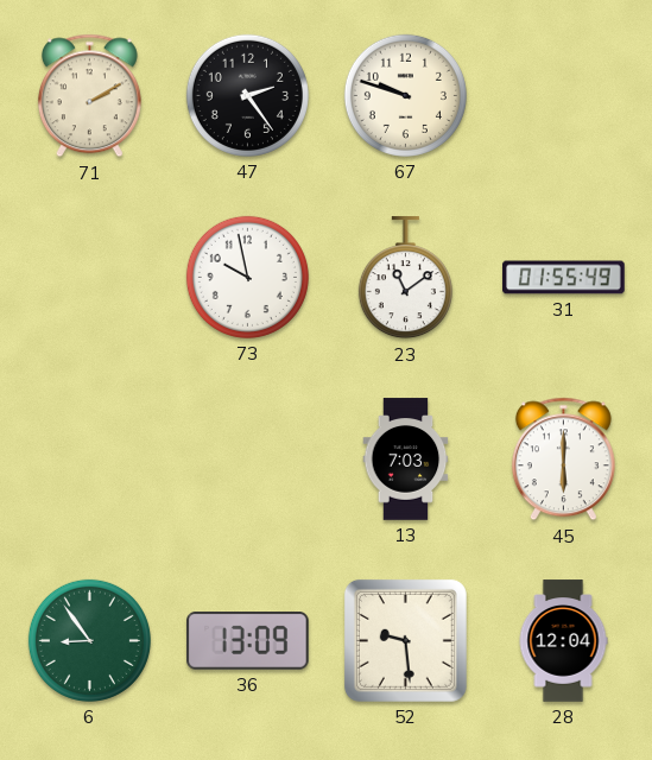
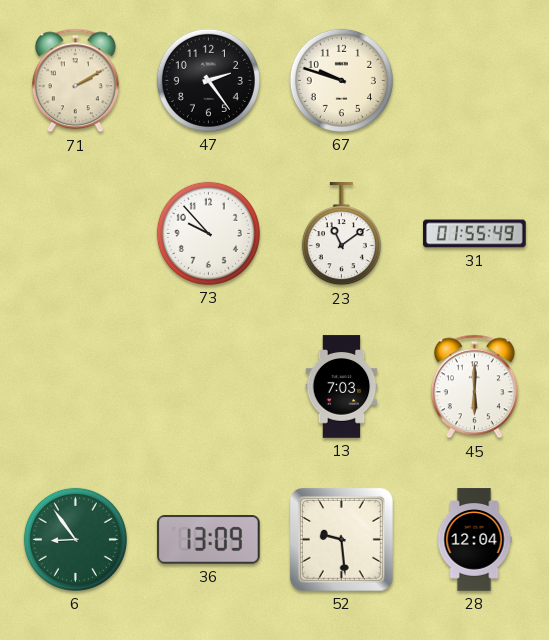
73: 9:58 -> 9:53
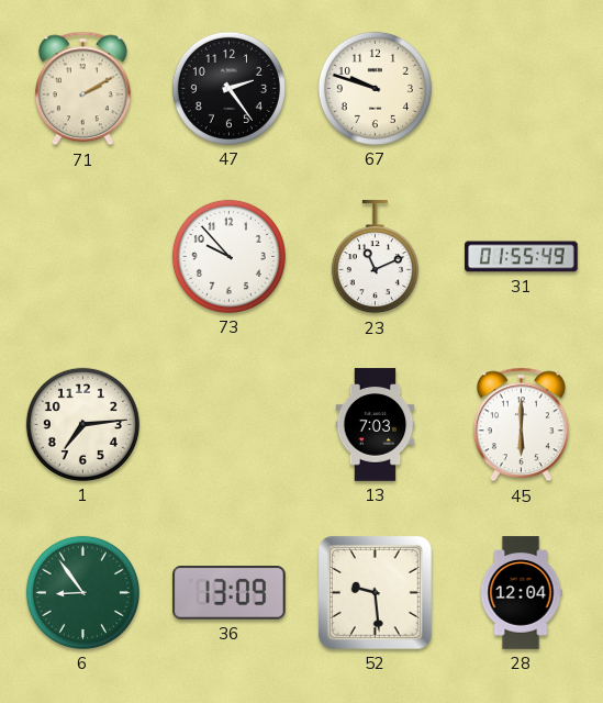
23: 11:09 -> 11:11
1: none -> 7:14
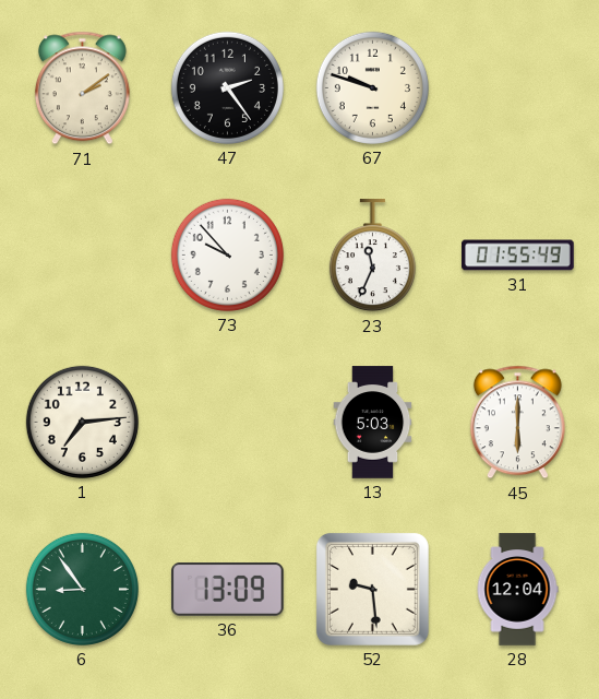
71: 2:10 -> 2:09
23: 11:11 -> 11:34
13: 7:03 -> 5:03
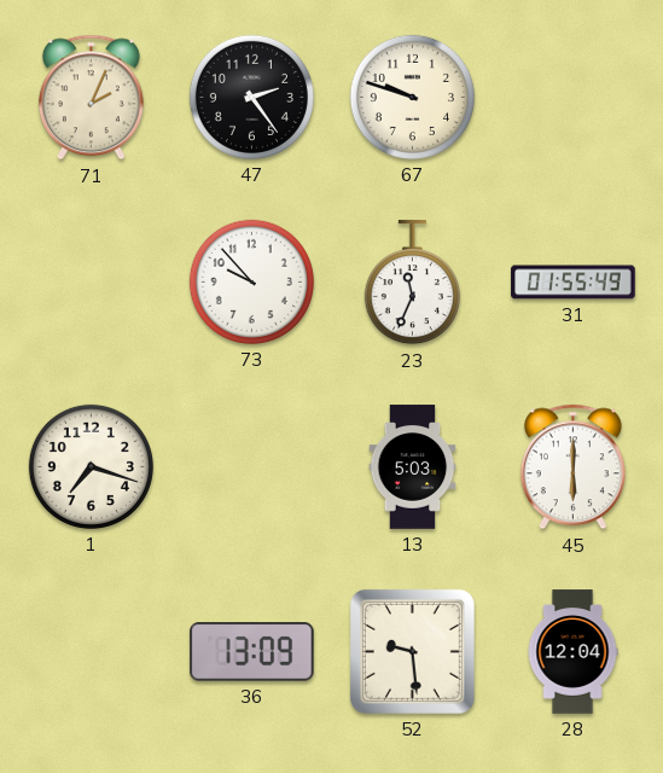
71: 2:09 -> 2:04
1: 7:14 -> 7:18
6: 8:54 -> none
